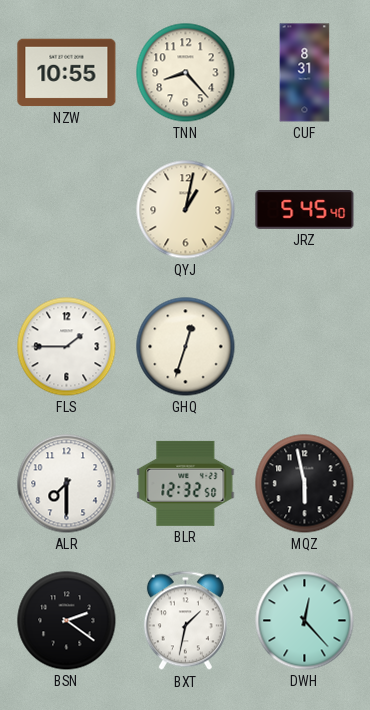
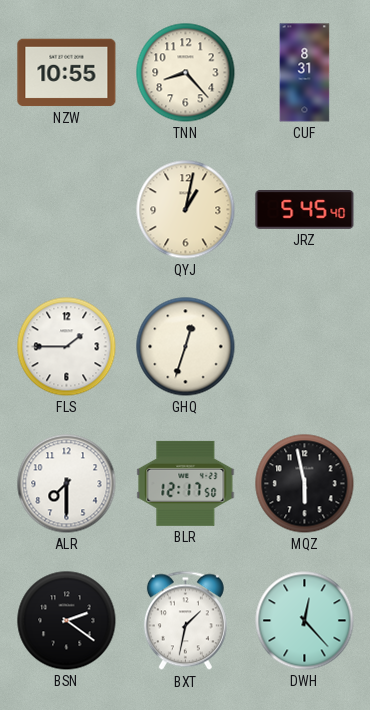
BLR: 12:32 -> 12:17
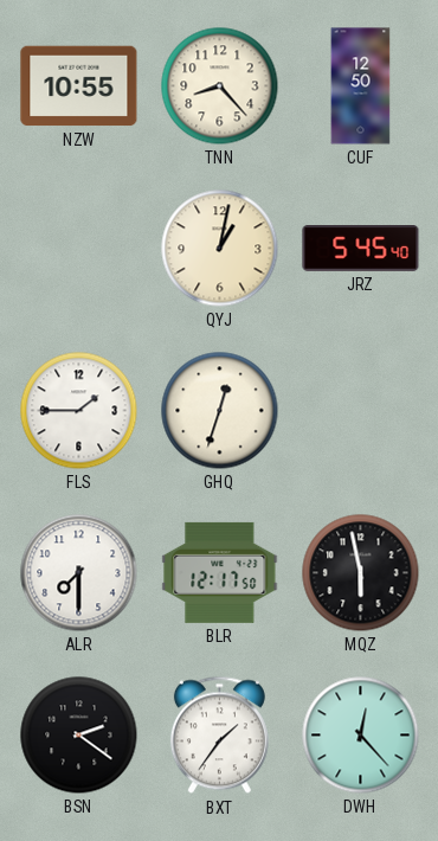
CUF: 8:31 -> 12:50
BXT: 1:32 -> 1:36
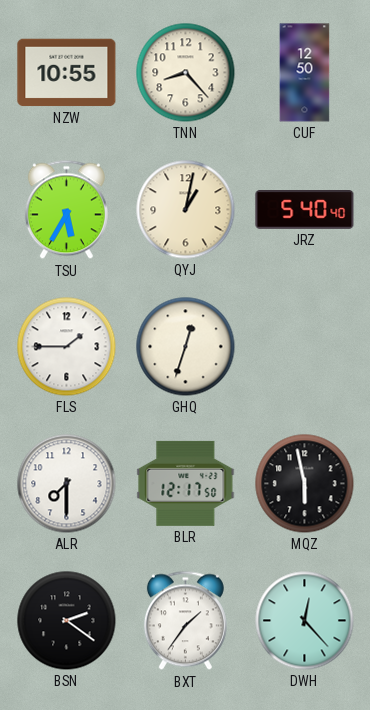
TSU: none -> 5:35
JRZ: 5:45 -> 5:40
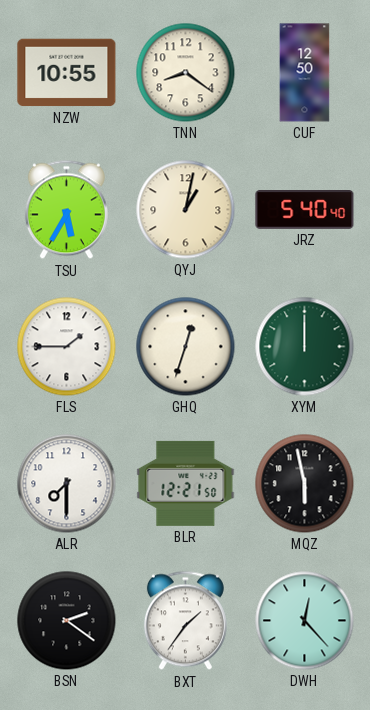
TNN: 8:23 -> 8:21
XYM: none -> 12:00
BLR: 12:17 -> 12:21
